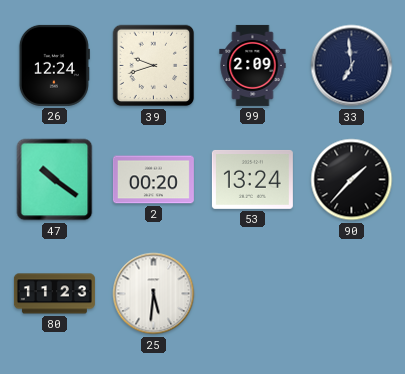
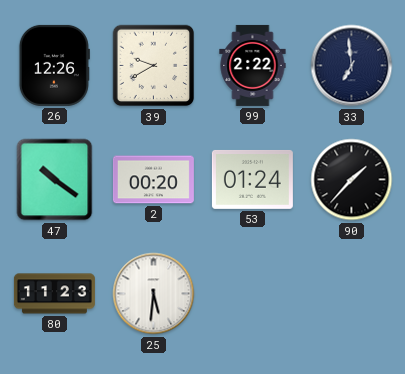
26: 12:24 -> 12:26
39: 9:42 -> 9:40
99: 2:09 -> 2:22
53: 13:24 -> 01:24
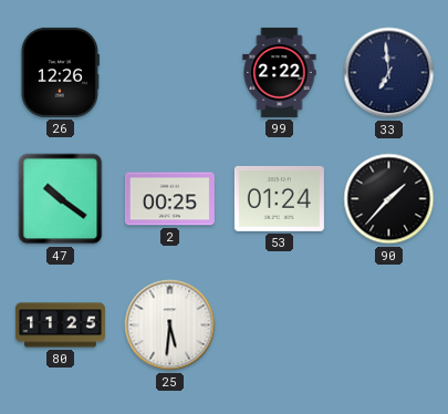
39: 9:40 -> none
2: 00:20 -> 00:25
80: 11:23 -> 11:25
